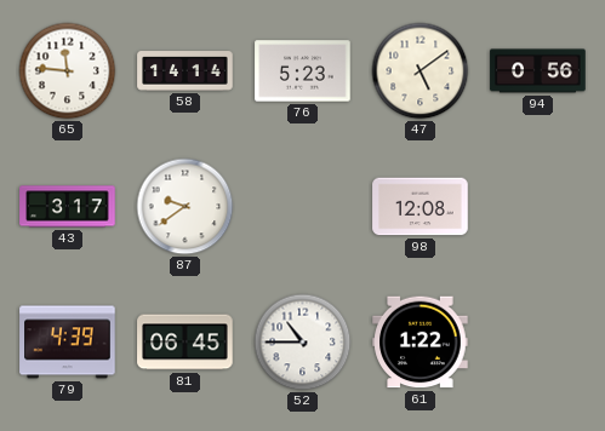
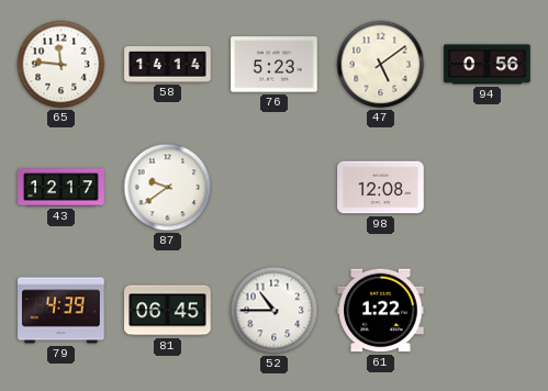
43: 3:17 -> 12:17
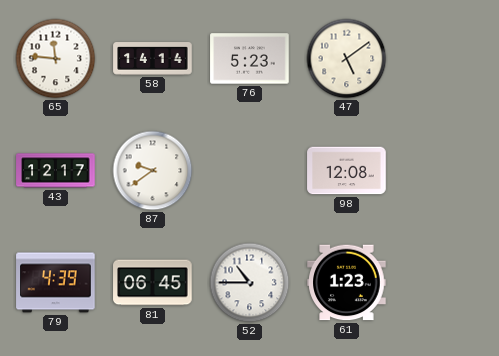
94: 0:56 -> none
61: 1:22 -> 1:23
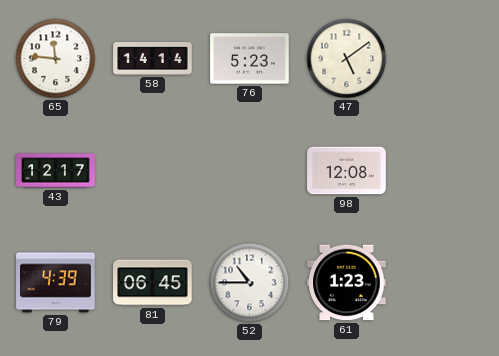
87: 9:39 -> none
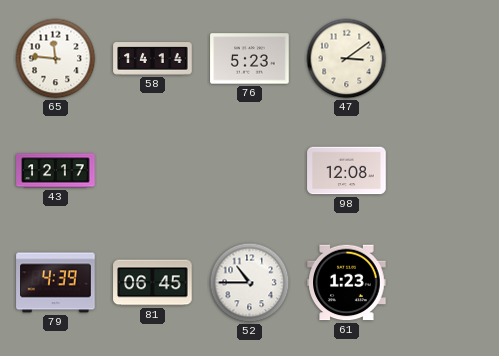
47: 5:09 -> 3:09
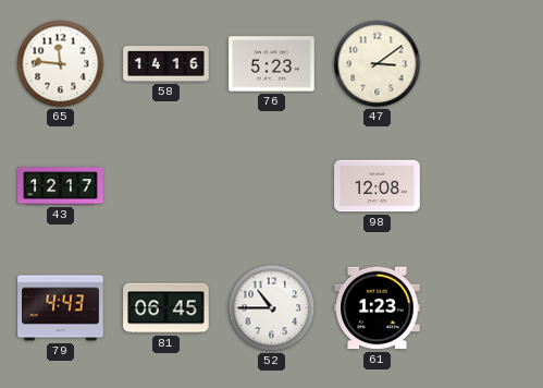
58: 14:14 -> 14:16
79: 4:39 -> 4:43
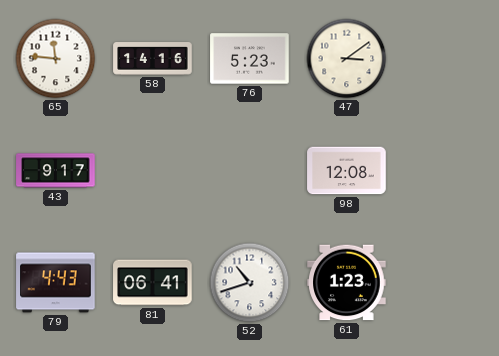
43: 12:17 -> 9:17
81: 06:45 -> 06:41
52: 10:45 -> 10:42
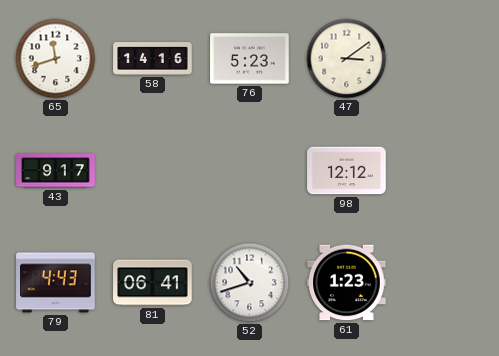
65: 11:46 -> 11:42
98: 12:08 -> 12:12
